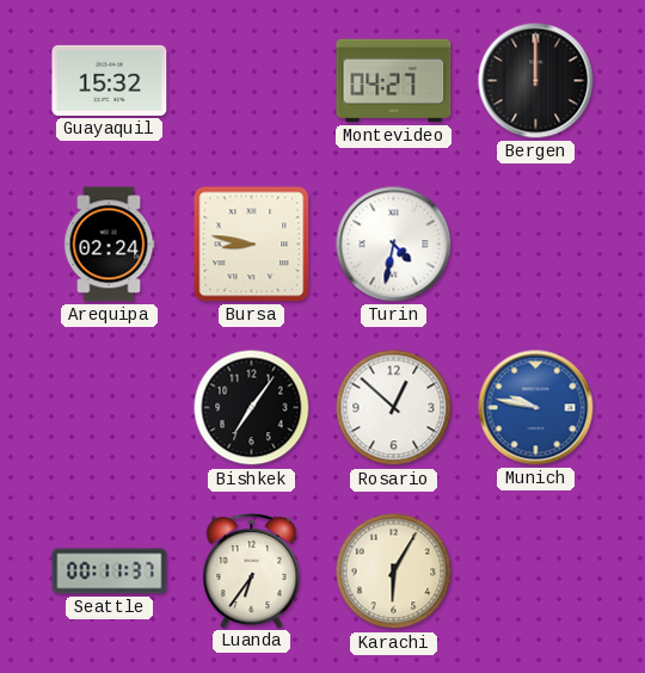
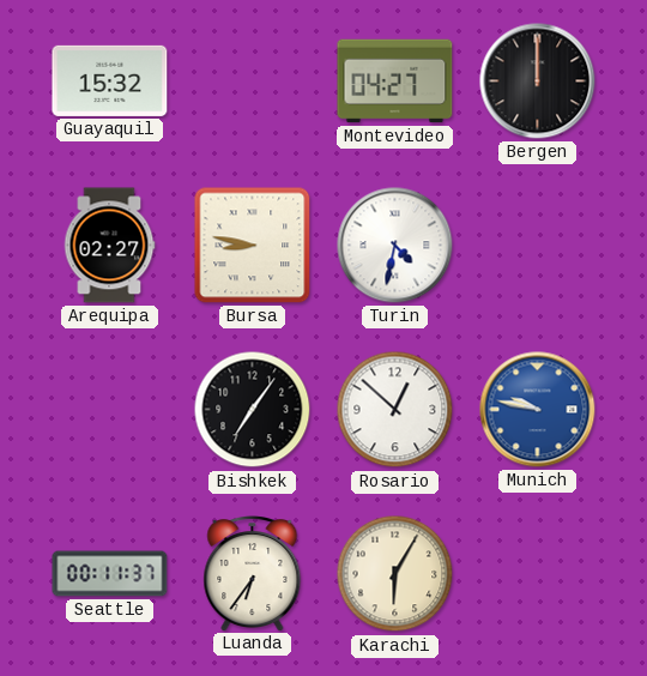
Arequipa: 02:24 -> 02:27
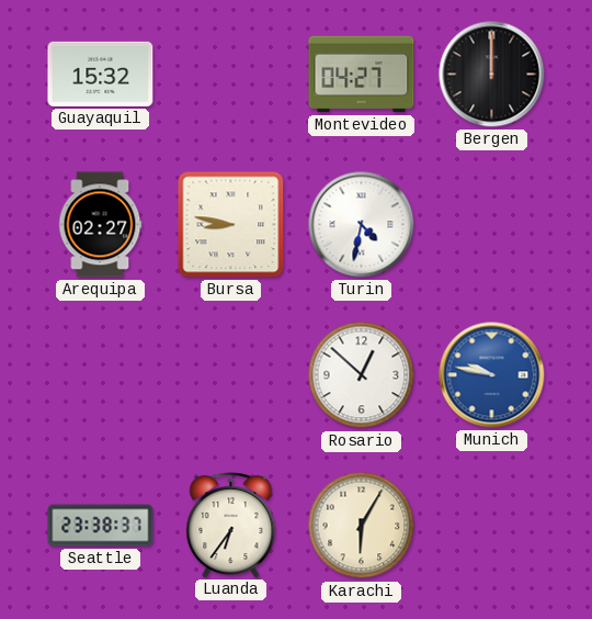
Bishkek: 7:06 -> none
Seattle: 00:11 -> 23:38
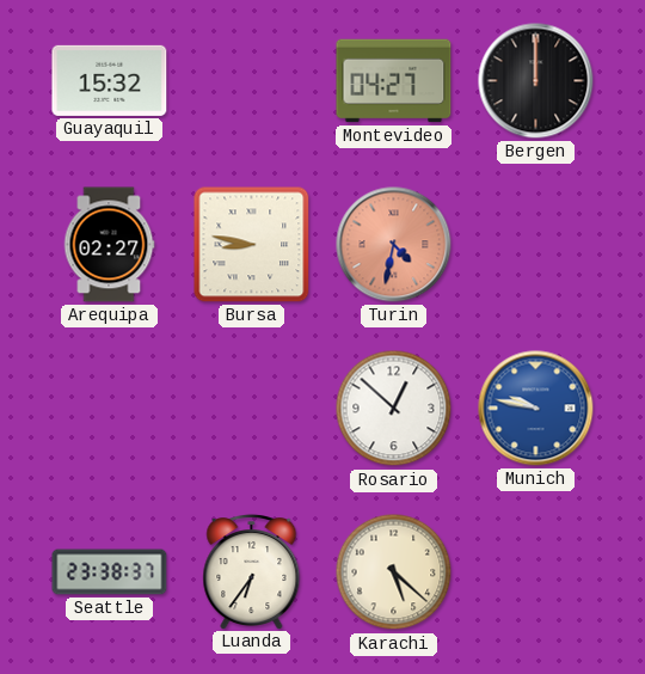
Turin dial: white -> salmon
Karachi: 6:05 -> 5:22
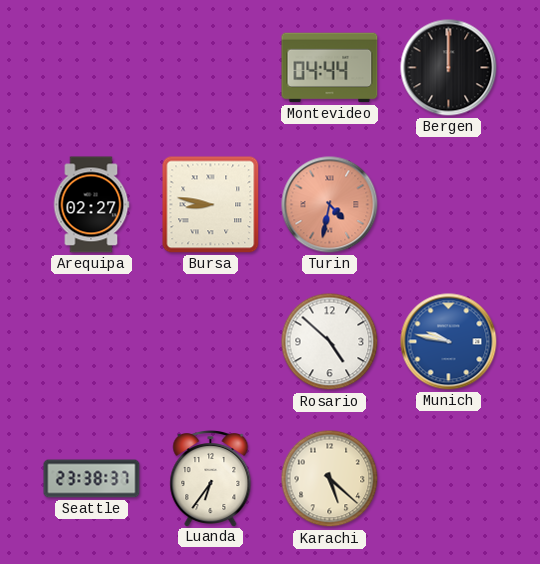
Guayaquil: 15:32 -> none
Montevideo: 04:27 -> 04:44
Rosario: 12:52 -> 4:52
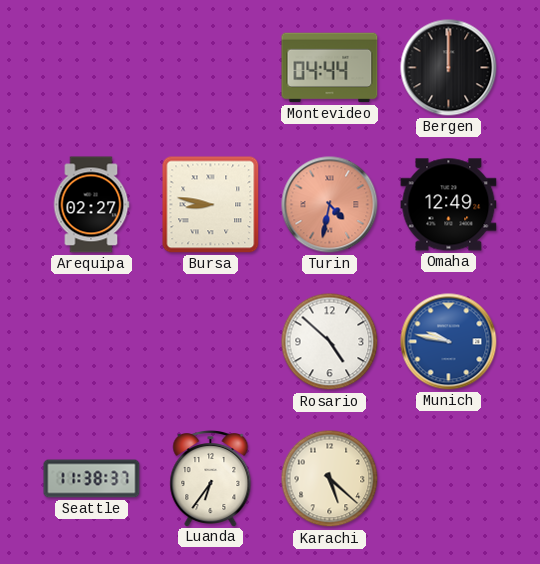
Omaha: none -> 12:49
Seattle: 23:38 -> 11:38
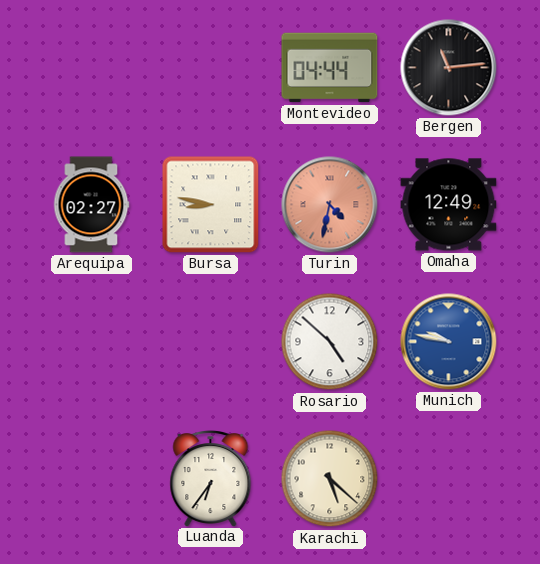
Bergen: 12:00 -> 11:14
Seattle: 11:38 -> none
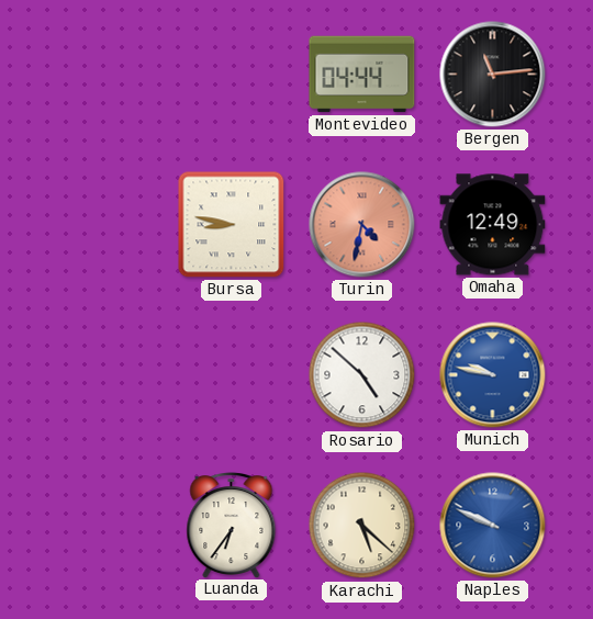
Arequipa: 02:27 -> none
Naples: none -> 9:49
